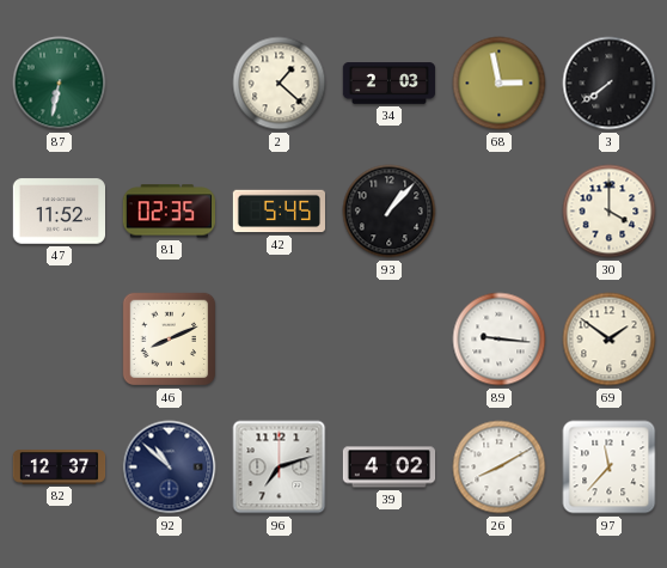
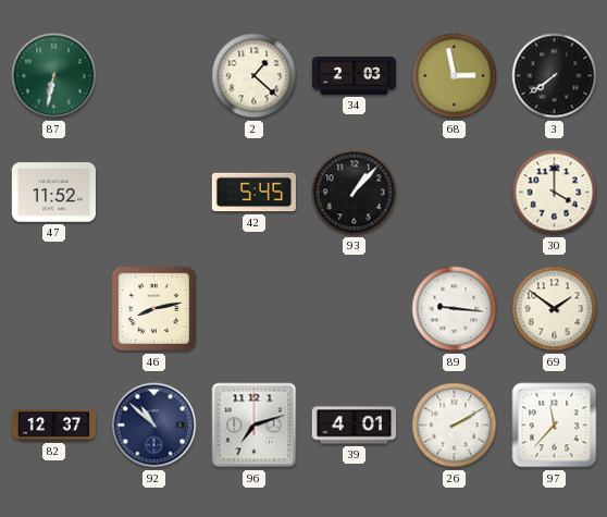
81: 02:35 -> none
46: 8:11 -> 8:13
39: 4:02 -> 4:01
26: 8:10 -> 2:10
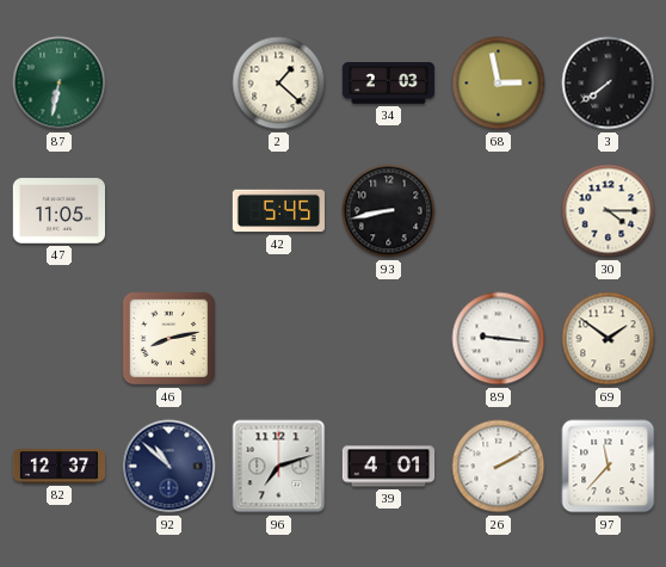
47: 11:52 -> 11:05
93: 1:07 -> 8:43
30: 4:00 -> 4:15
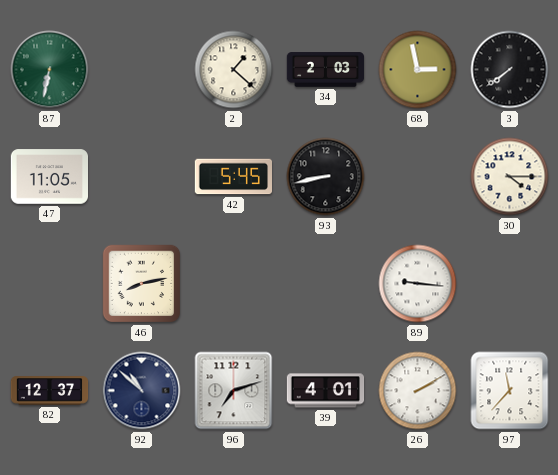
69: 1:51 -> none
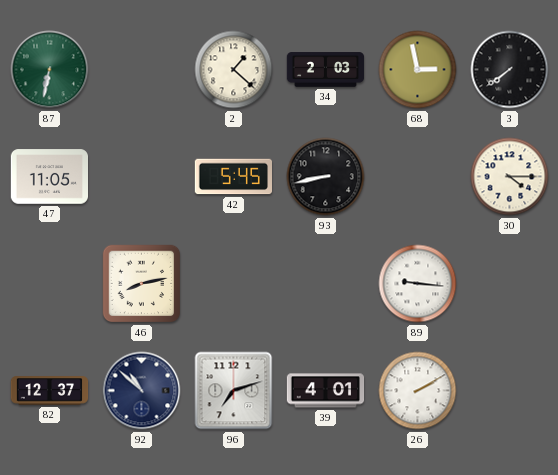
97: 11:37 -> none
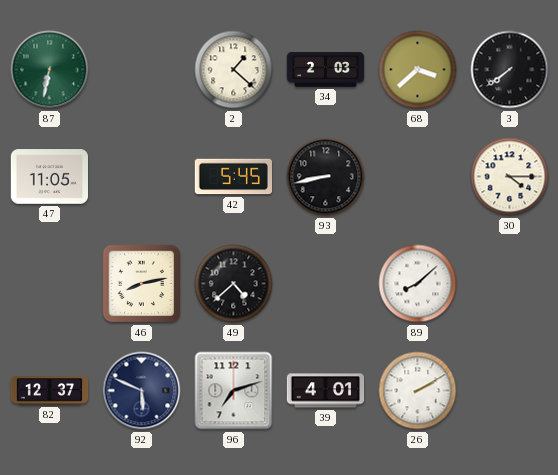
68: 2:58 -> 3:38
49: none -> 4:38
89: 9:16 -> 8:08
92: 10:52 -> 5:49
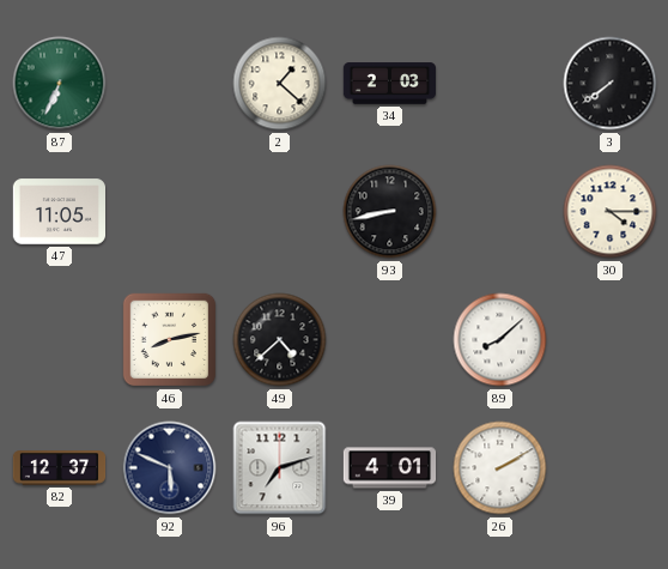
87: 6:32 -> 6:34
68: 3:38 -> none
42: 5:45 -> none
